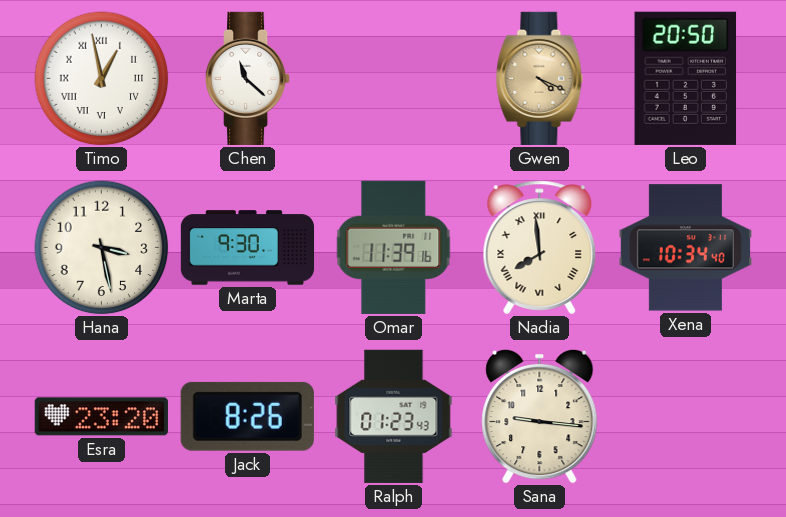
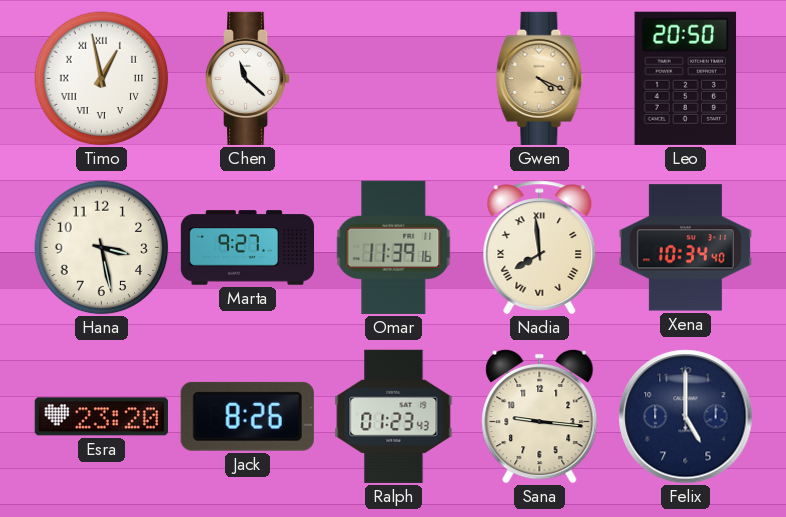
Marta: 9:30 -> 9:27
Felix: none -> 5:00
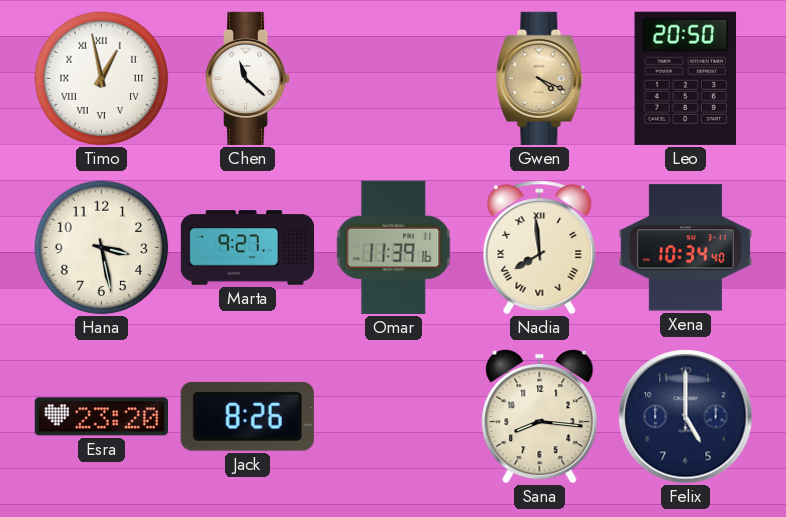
Ralph: 01:23 -> none
Sana: 9:16 -> 8:16
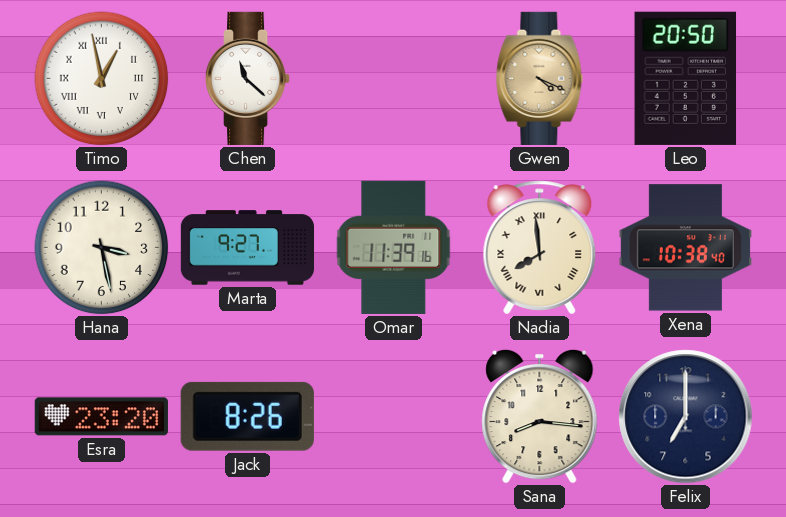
Xena: 10:34 -> 10:38
Felix: 5:00 -> 7:00
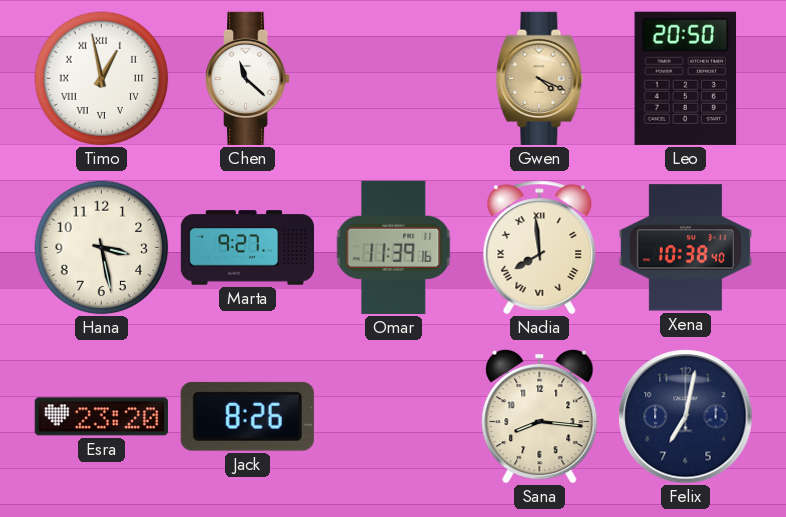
Felix: 7:00 -> 7:02
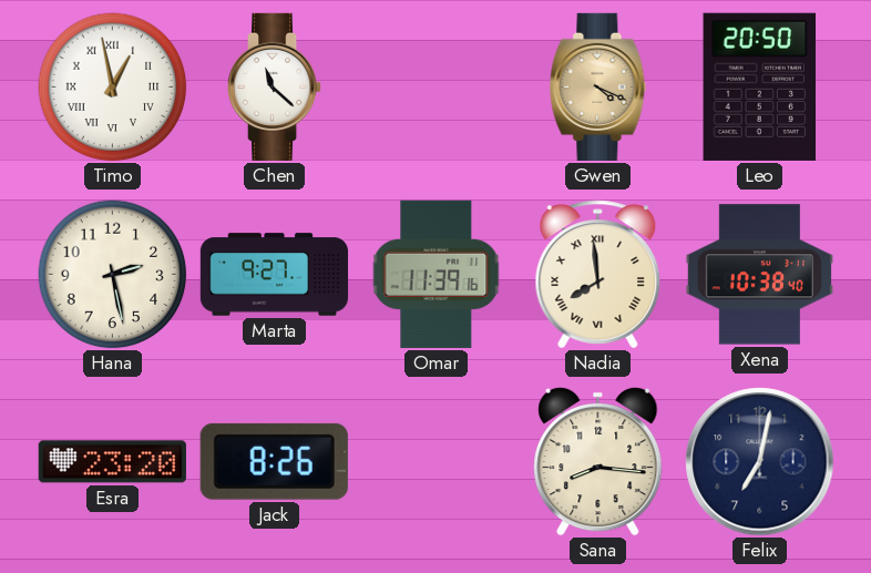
Hana: 3:28 -> 2:28
